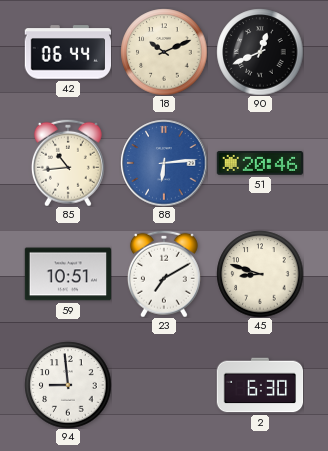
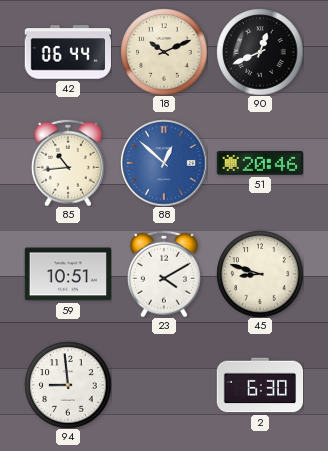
88: 6:14 -> 12:52
23: 7:10 -> 4:10
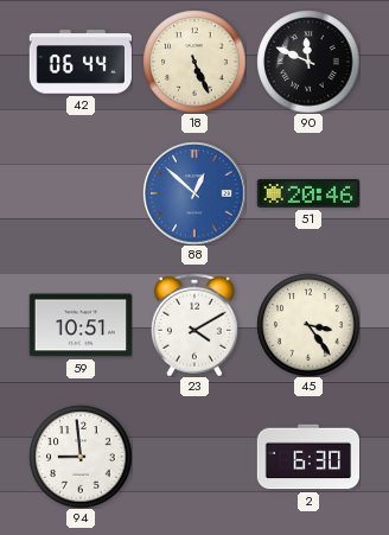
18: 10:11 -> 5:26
90: 12:41 -> 11:49
85: 10:44 -> none
45: 8:48 -> 3:24
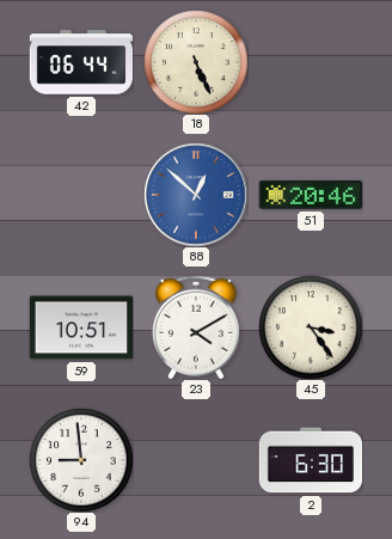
90: 11:49 -> none
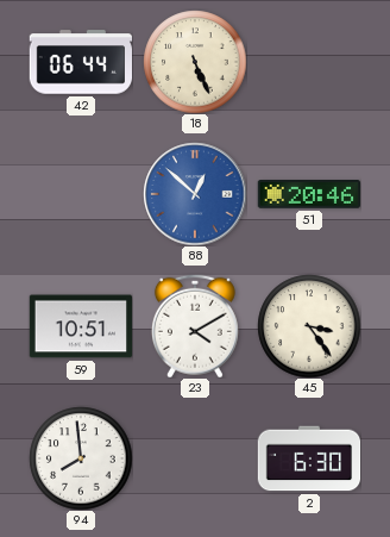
94: 8:59 -> 7:59
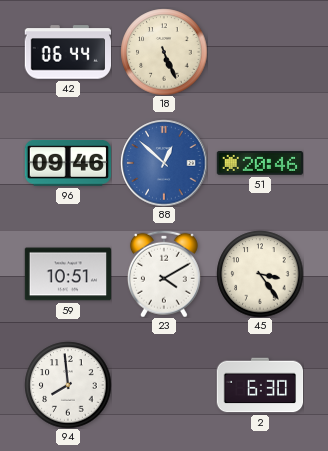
96: none -> 09:46
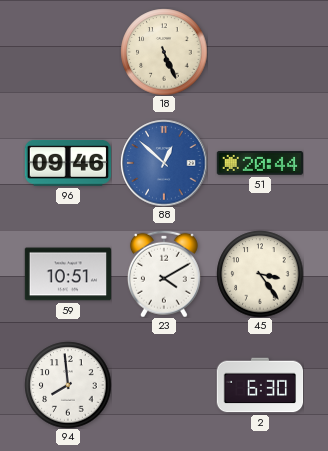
42: 06:44 -> none
51: 20:46 -> 20:44
